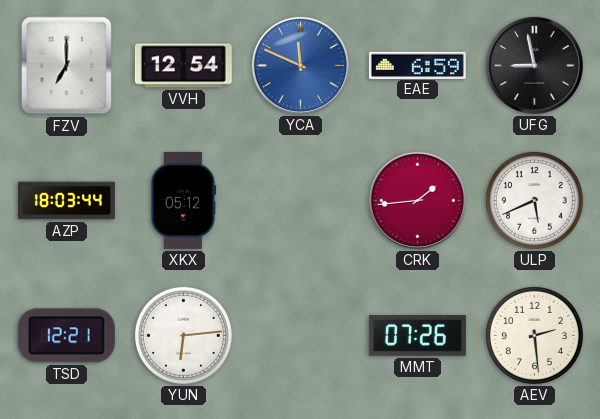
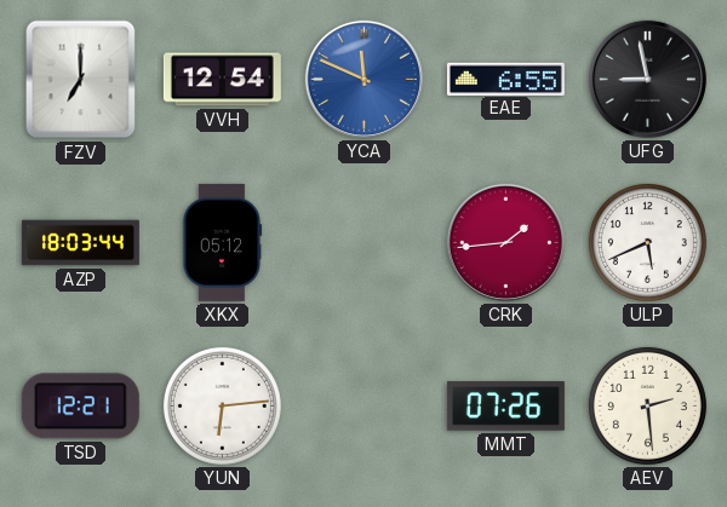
EAE: 6:59 -> 6:55
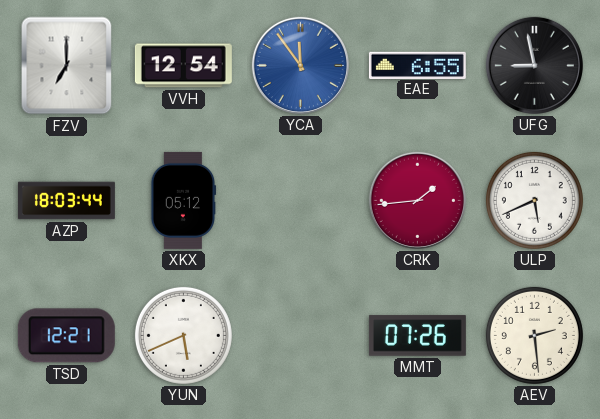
YCA: 11:49 -> 11:54
YUN: 6:14 -> 5:41
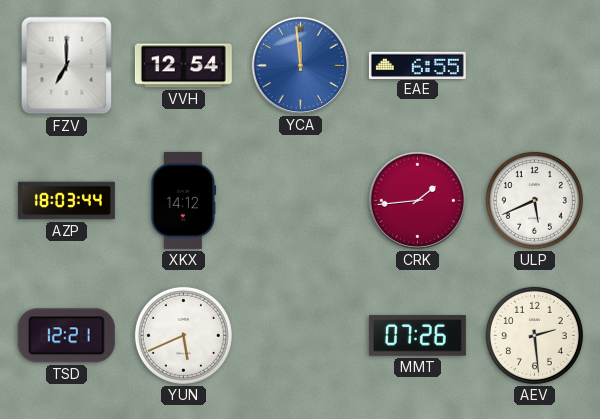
YCA: 11:54 -> 11:59
UFG: 8:58 -> none
XKX: 05:12 -> 14:12
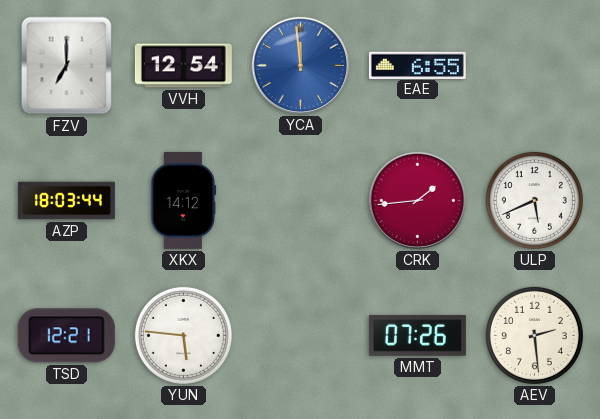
YUN: 5:41 -> 5:46
